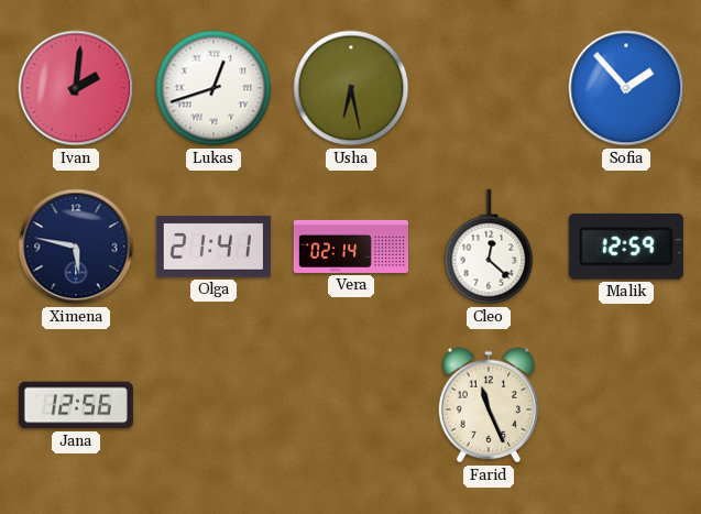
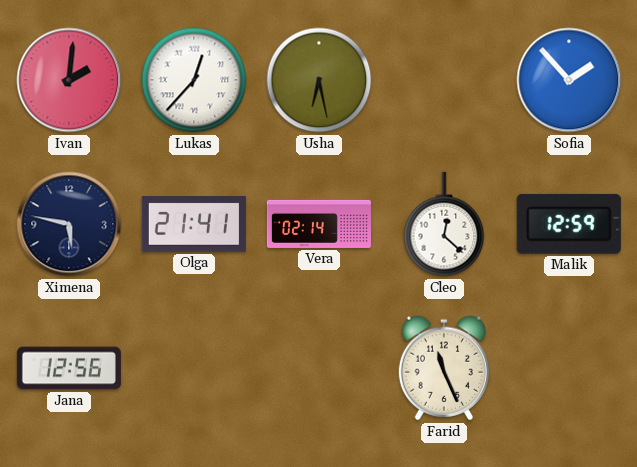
Lukas: 12:42 -> 12:37
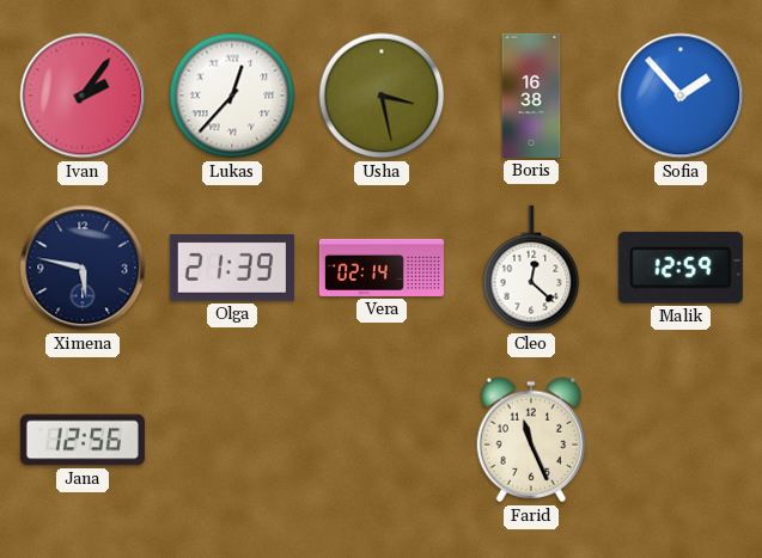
Ivan: 2:01 -> 2:06
Usha: 6:28 -> 3:28
Boris: none -> 16:38
Olga: 21:41 -> 21:39
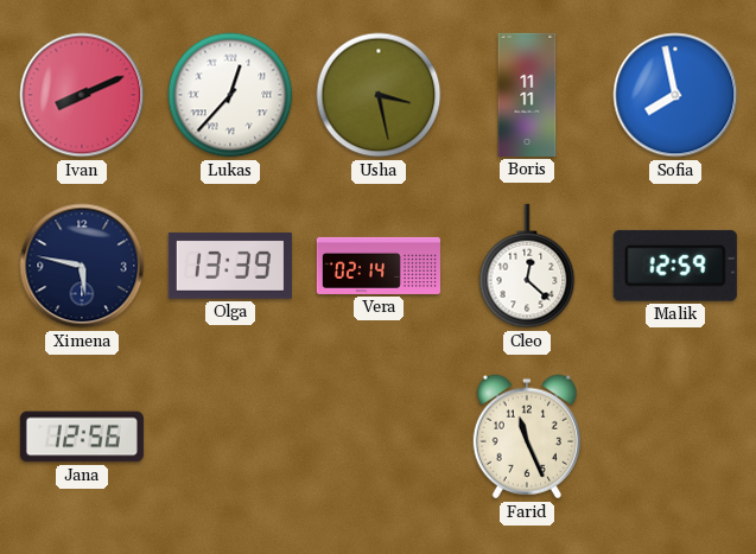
Ivan: 2:06 -> 8:11
Boris: 16:38 -> 11:11
Sofia: 1:53 -> 7:58
Olga: 21:39 -> 13:39
